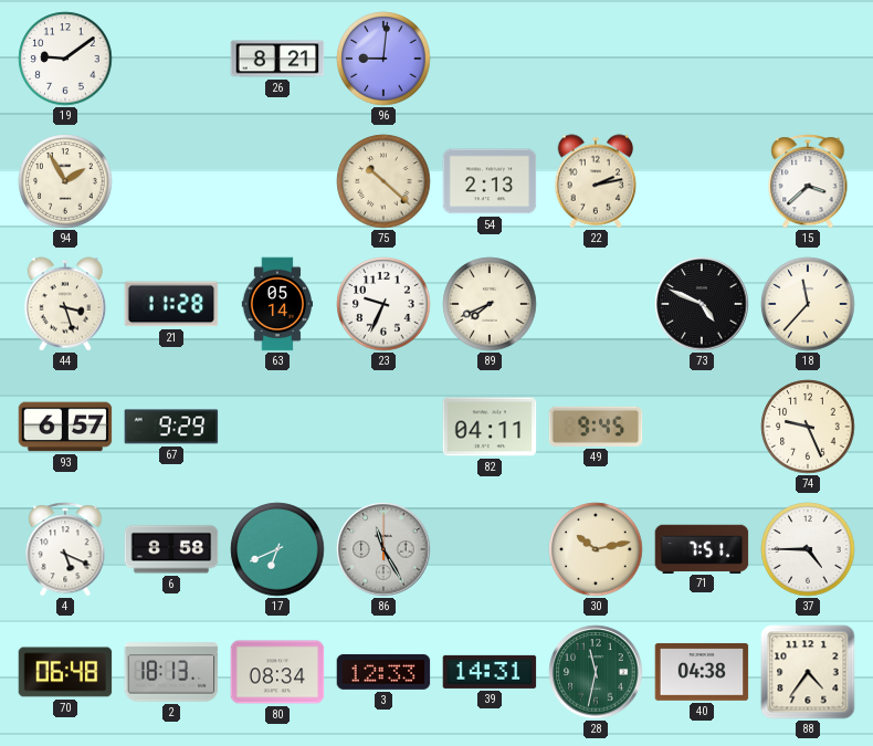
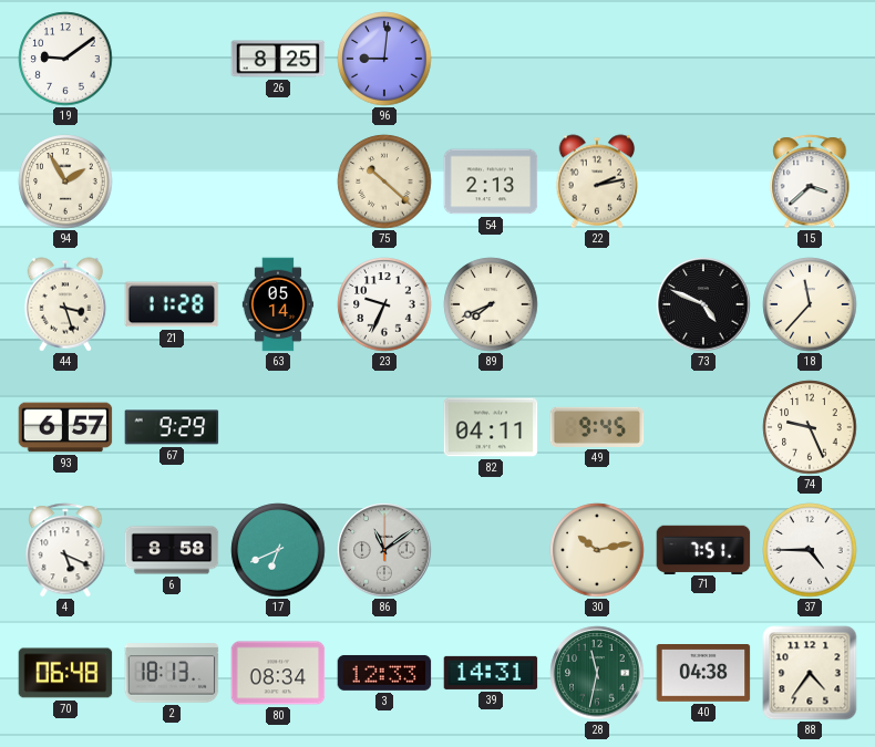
26: 8:21 -> 8:25
86: 11:25 -> 11:09
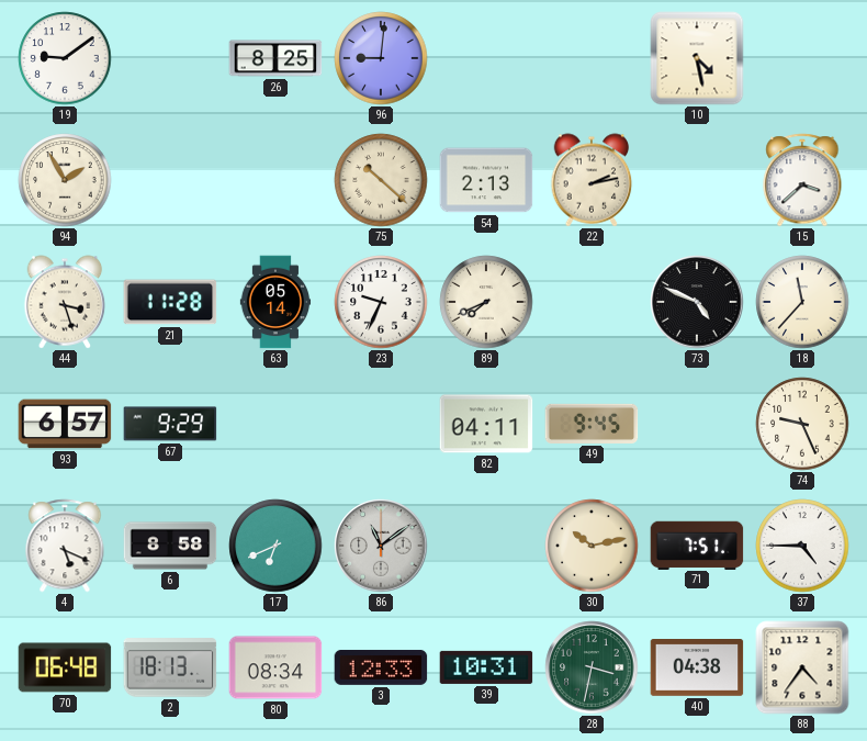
10: none -> 4:28
39: 14:31 -> 10:31
28: 11:32 -> 3:32
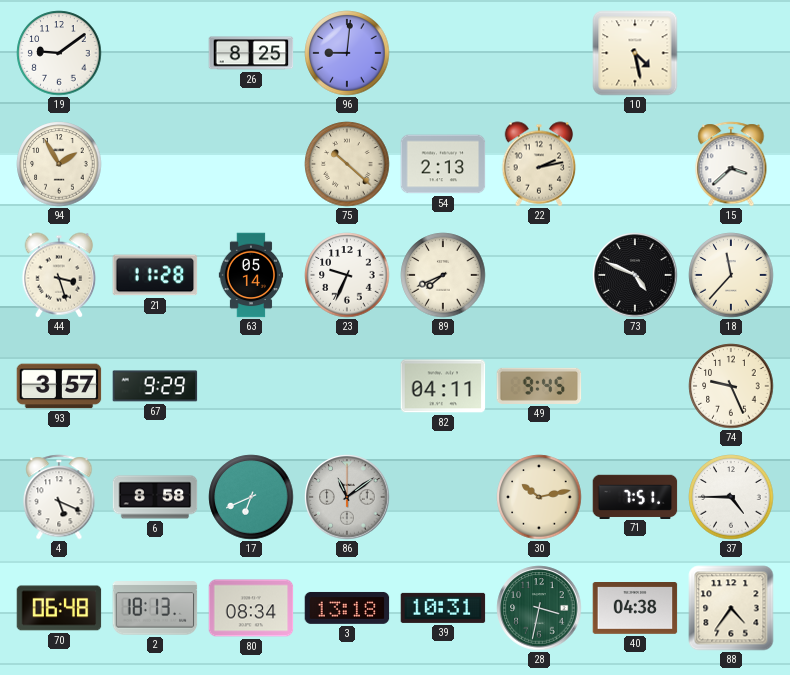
93: 6:57 -> 3:57
3: 12:33 -> 13:18
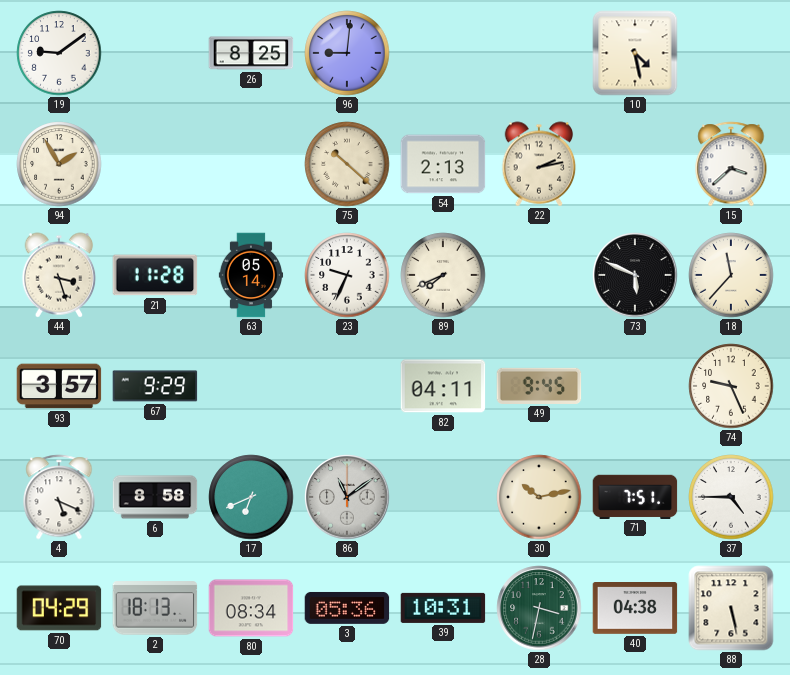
73: 4:49 -> 5:49
70: 06:48 -> 04:29
3: 13:18 -> 05:36
88: 4:36 -> 5:28
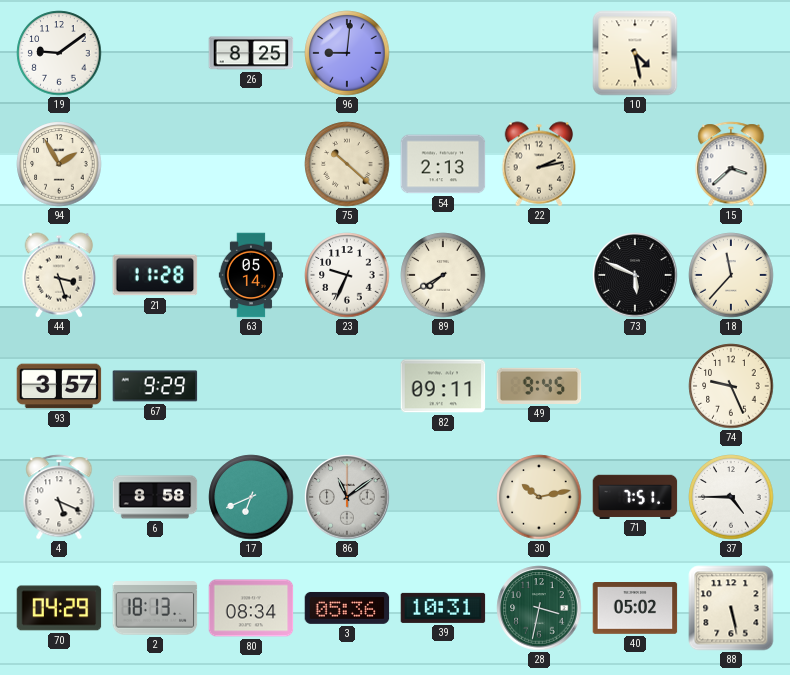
89: 7:41 -> 7:40
82: 04:11 -> 09:11
40: 04:38 -> 05:02
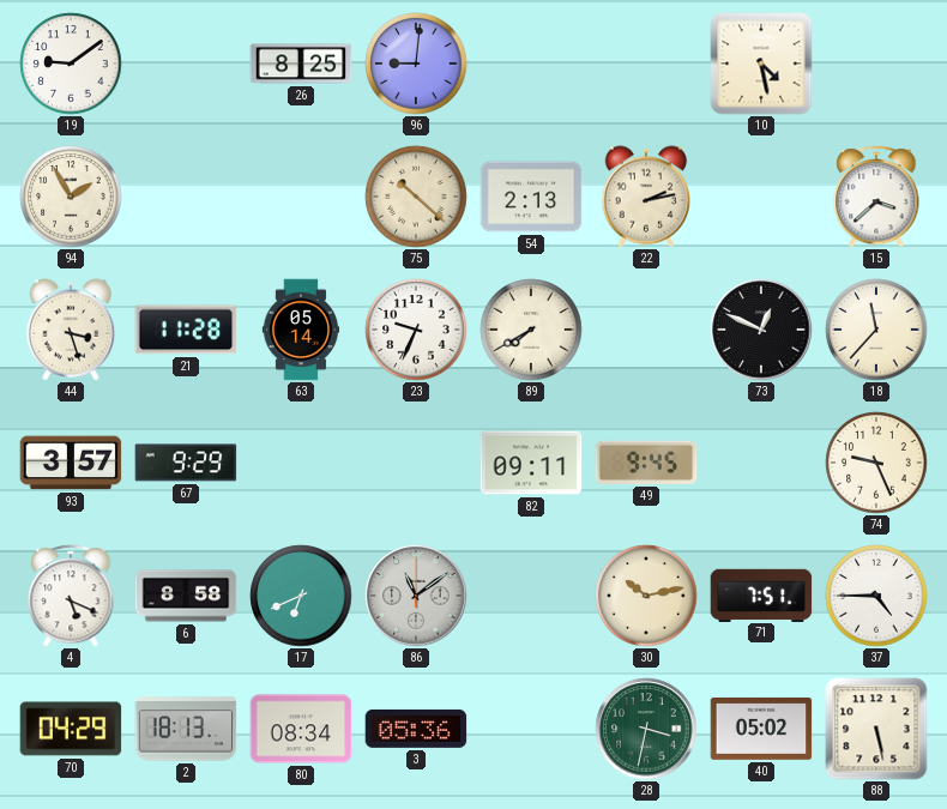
73: 5:49 -> 12:49
39: 10:31 -> none
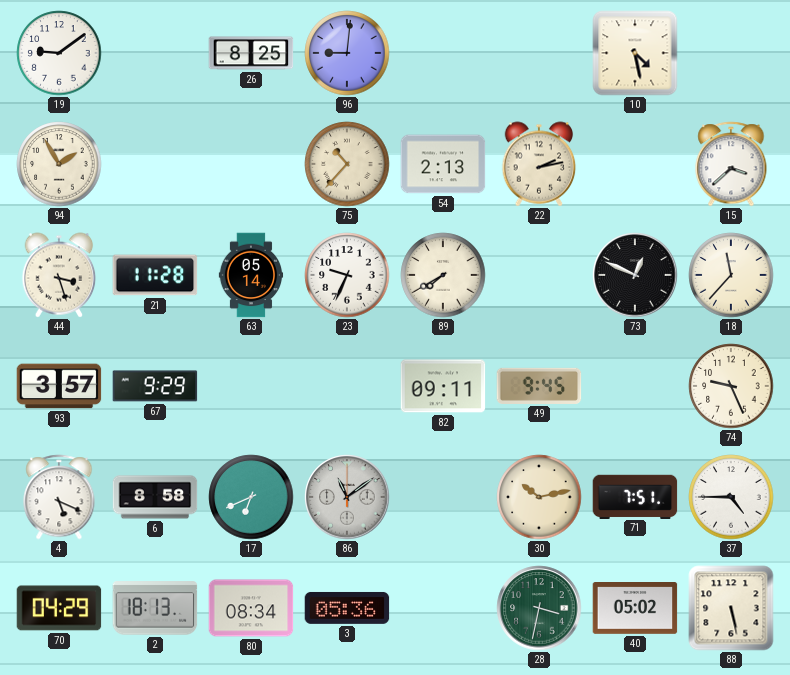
75: 10:22 -> 10:37
